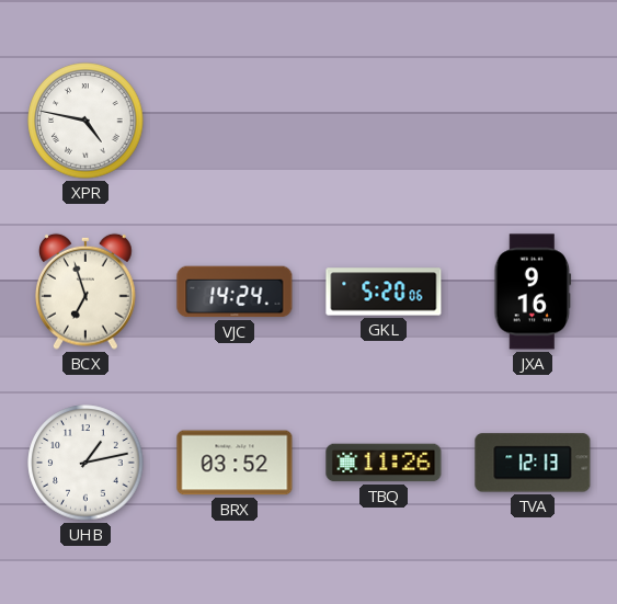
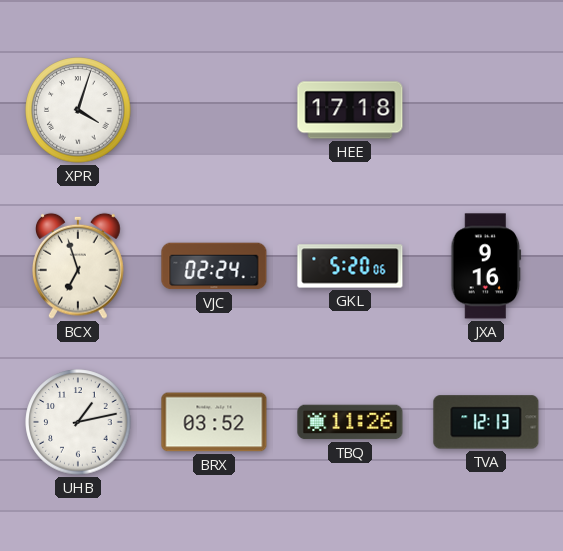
XPR: 4:47 -> 4:03
HEE: none -> 17:18
VJC: 14:24 -> 02:24
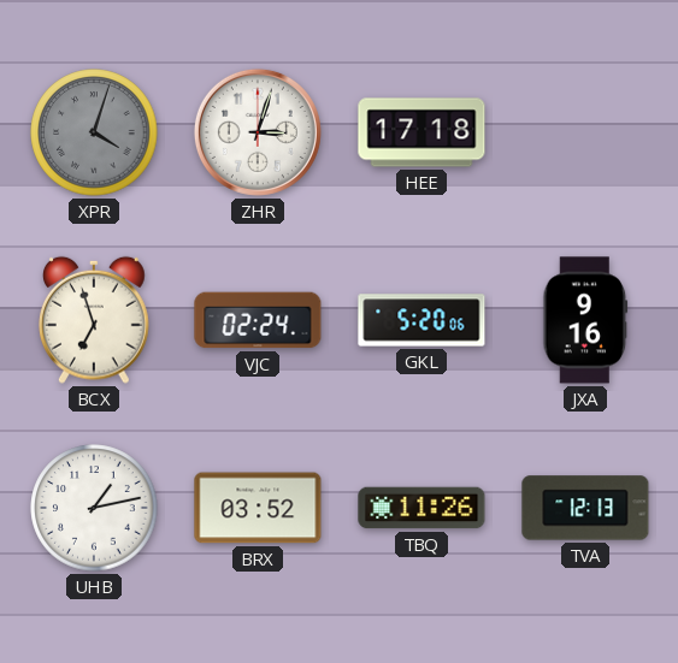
XPR dial: white -> grey
ZHR: none -> 3:03
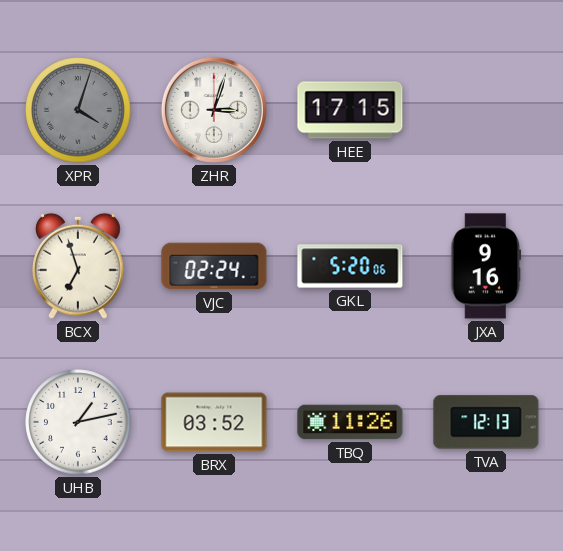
HEE: 17:18 -> 17:15
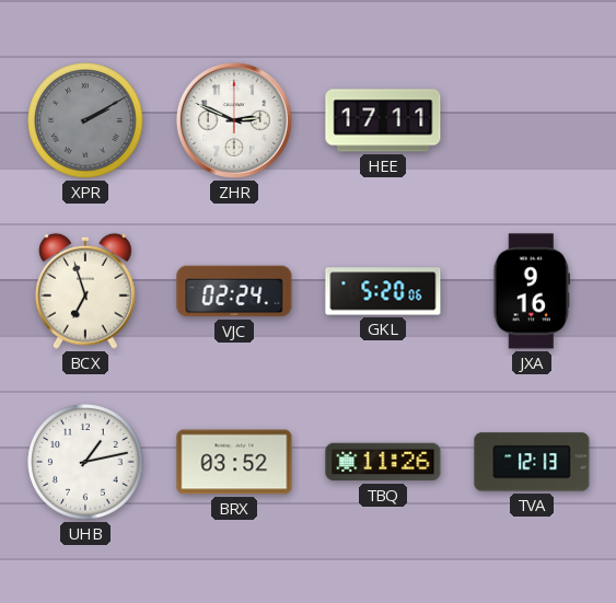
XPR: 4:03 -> 2:10
ZHR: 3:03 -> 2:49
HEE: 17:15 -> 17:11
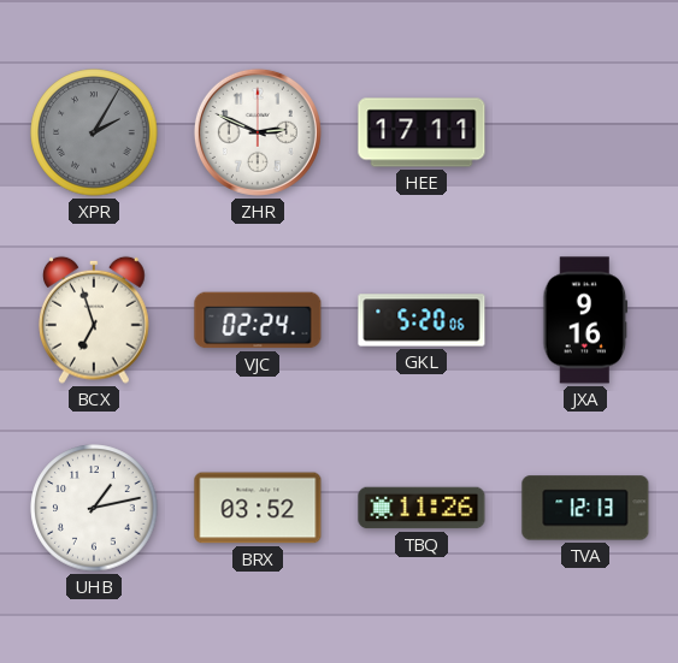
XPR: 2:10 -> 2:05
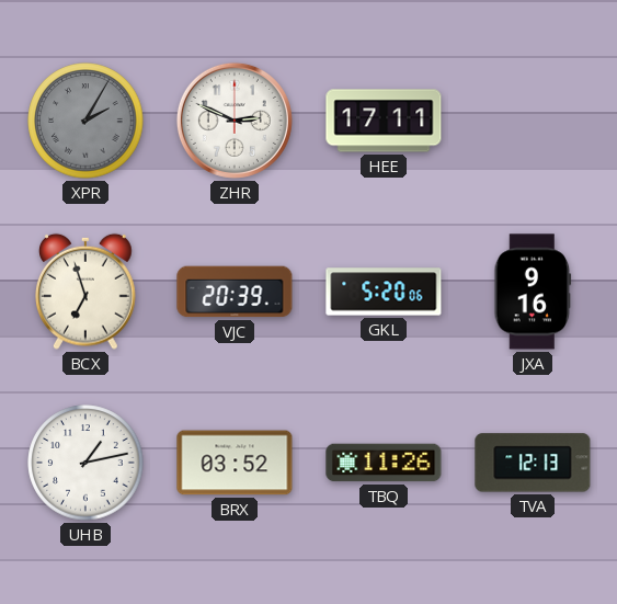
VJC: 02:24 -> 20:39
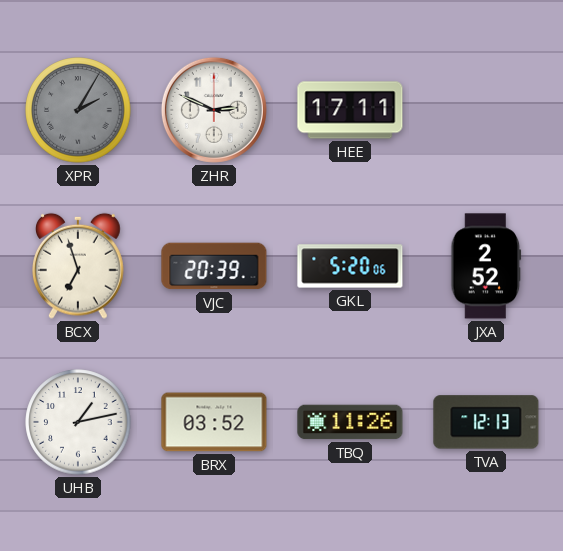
JXA: 9:16 -> 2:52
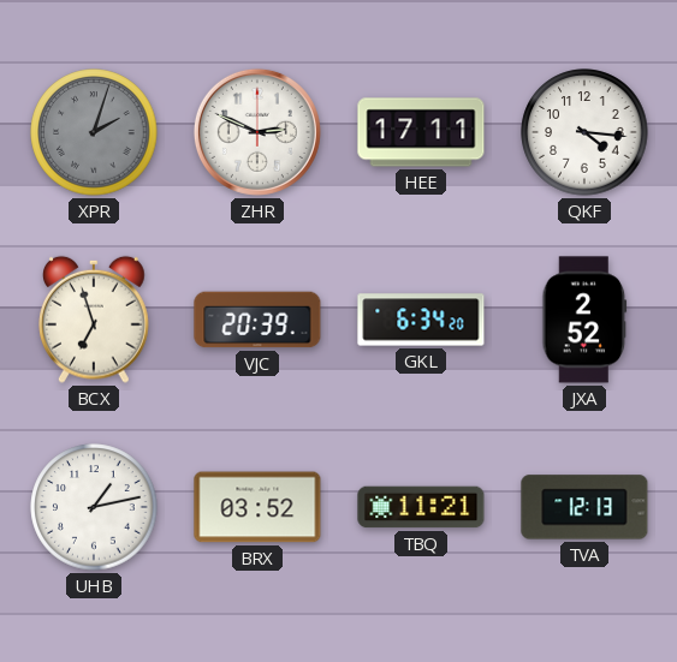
XPR: 2:05 -> 2:03
QKF: none -> 4:16
GKL: 5:20 -> 6:34
TBQ: 11:26 -> 11:21
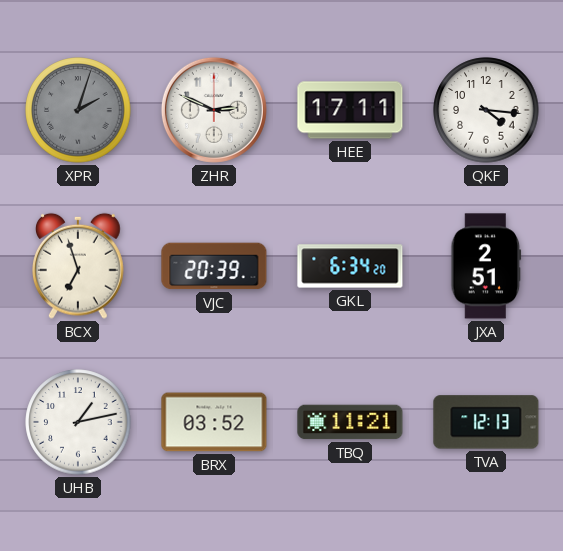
JXA: 2:52 -> 2:51
